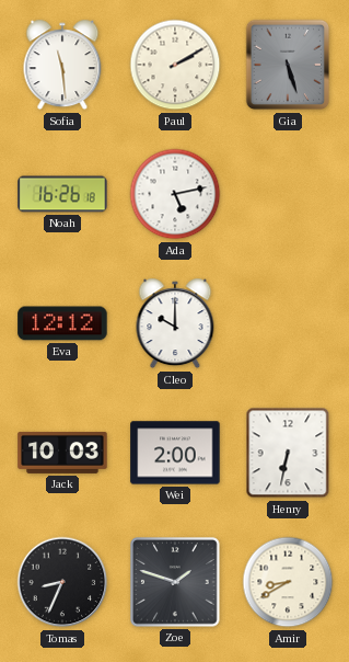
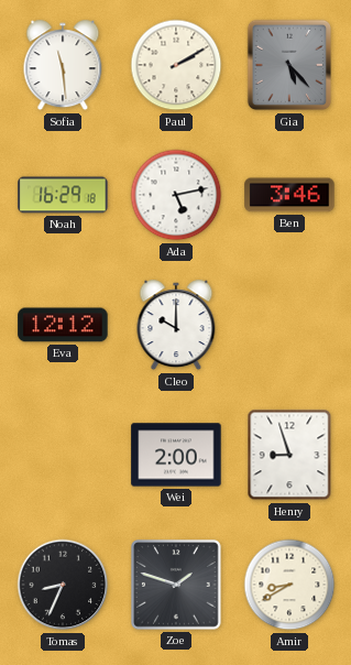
Gia: 5:27 -> 5:23
Noah: 16:26 -> 16:29
Ben: none -> 3:46
Jack: 10:03 -> none
Henry: 6:32 -> 8:57
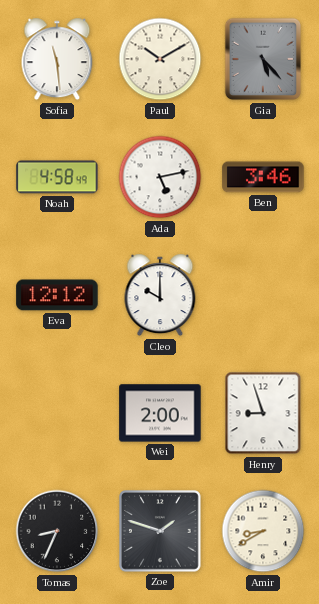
Paul: 2:10 -> 10:10
Noah: 16:29 -> 4:58
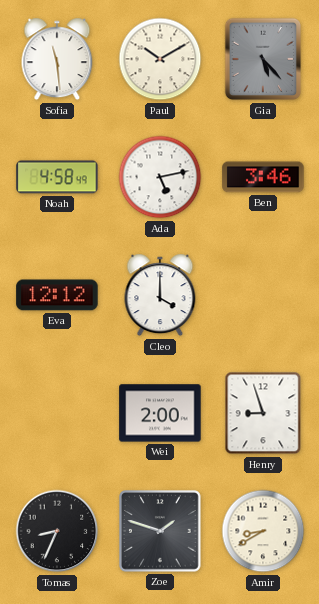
Cleo: 10:00 -> 4:00
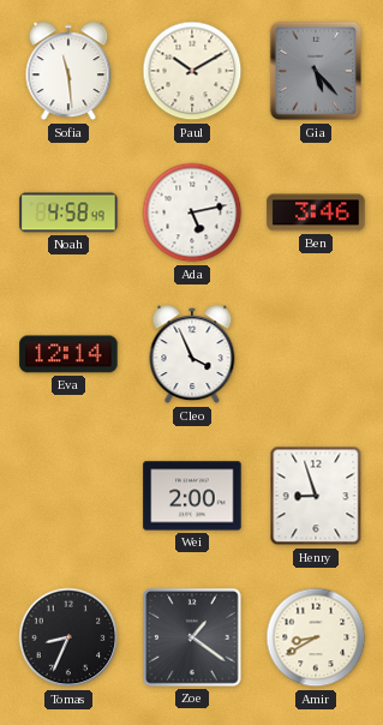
Eva: 12:12 -> 12:14
Cleo: 4:00 -> 3:56
Zoe: 1:48 -> 1:21
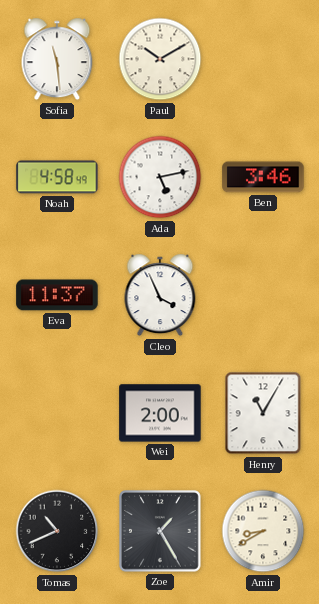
Gia: 5:23 -> none
Eva: 12:14 -> 11:37
Henry: 8:57 -> 11:05
Tomas: 8:34 -> 10:41
Zoe: 1:21 -> 1:25
